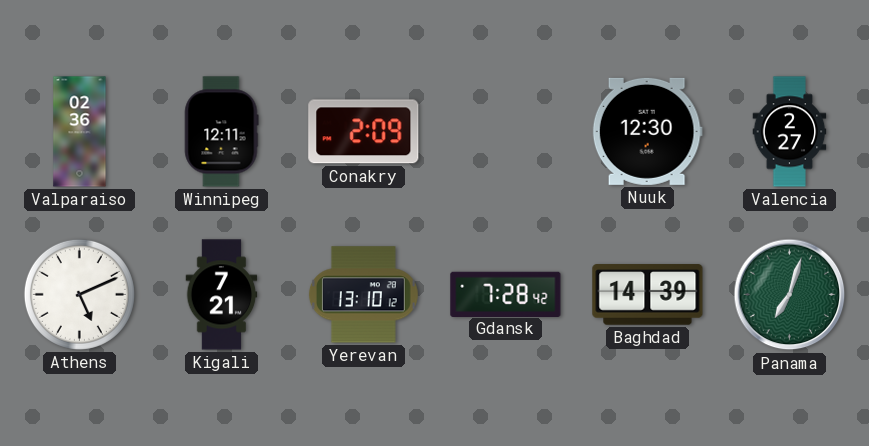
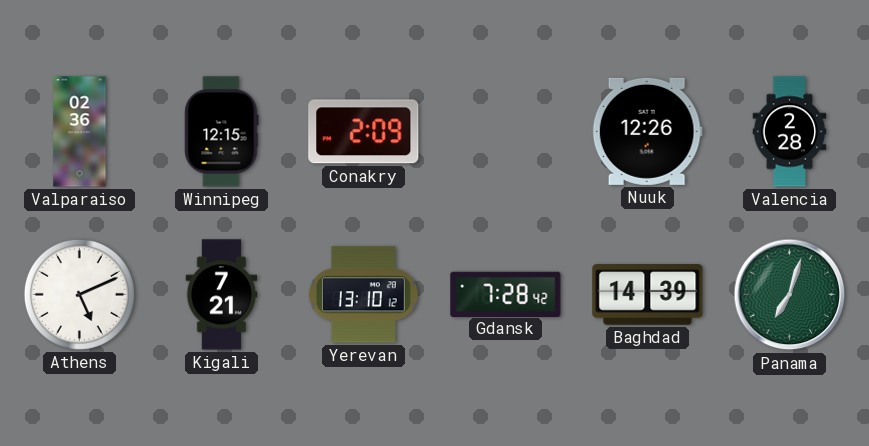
Winnipeg: 12:11 -> 12:15
Nuuk: 12:30 -> 12:26
Valencia: 2:27 -> 2:28
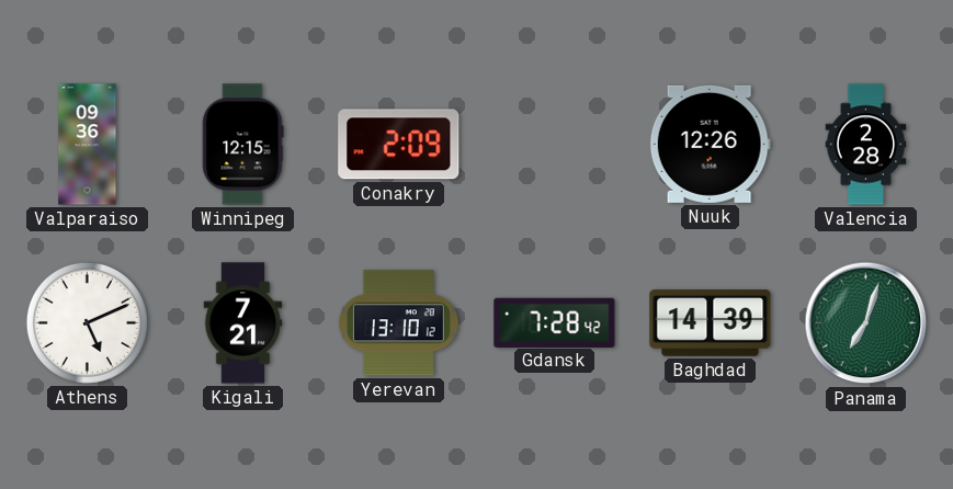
Valparaiso: 02:36 -> 09:36
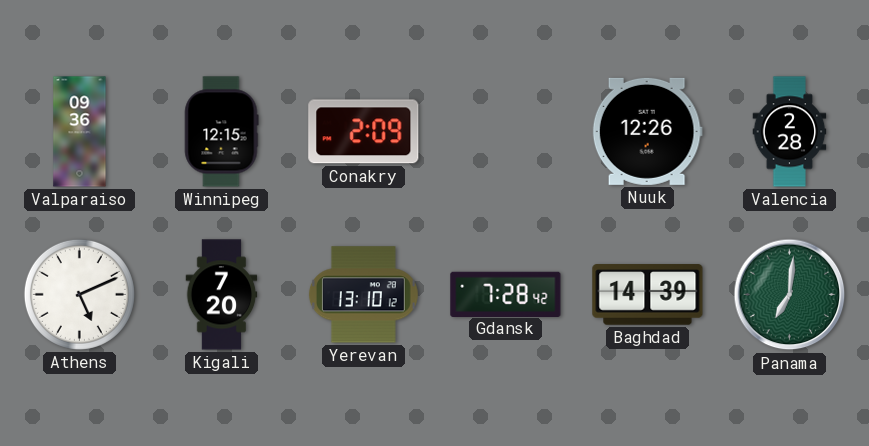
Kigali: 7:21 -> 7:20
Panama: 7:03 -> 7:01
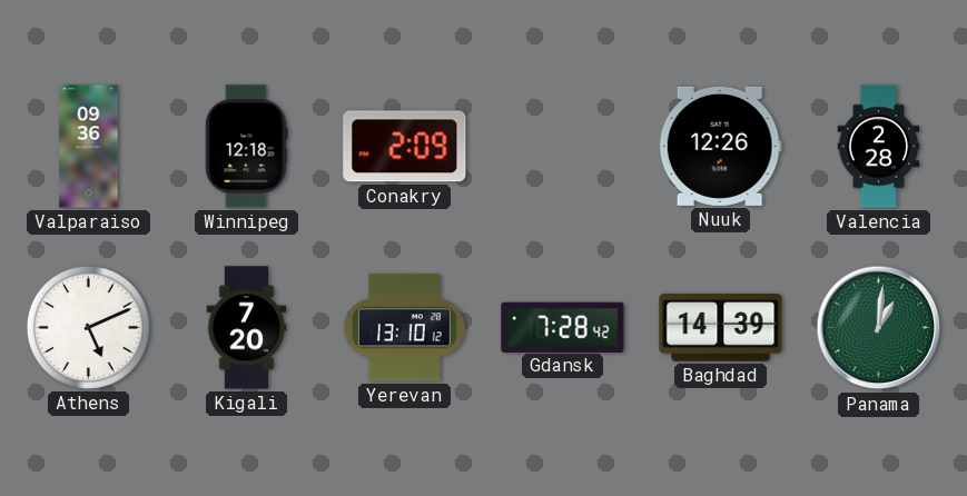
Winnipeg: 12:15 -> 12:18
Panama: 7:01 -> 1:01
